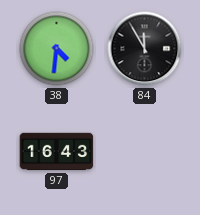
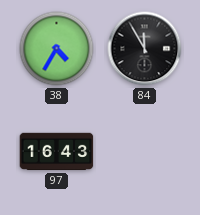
38: 4:31 -> 4:35
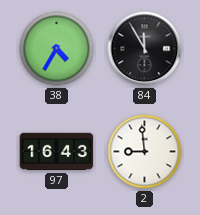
2: none -> 8:59
